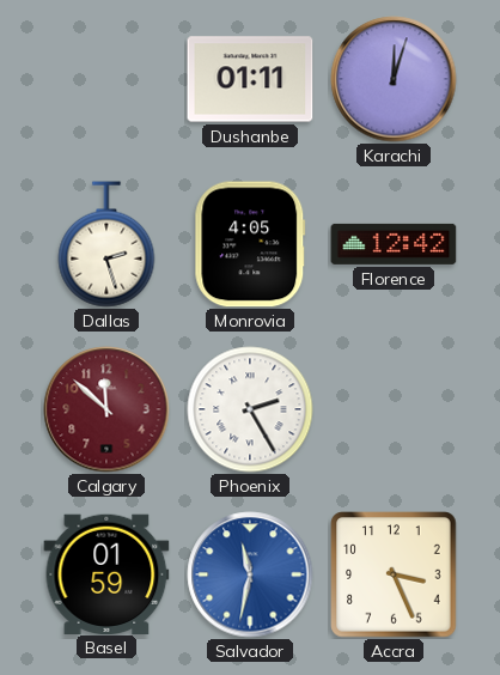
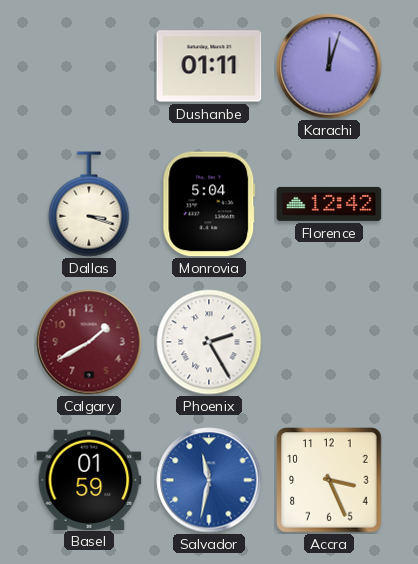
Dallas: 2:27 -> 3:18
Monrovia: 4:05 -> 5:04
Calgary: 11:52 -> 1:40
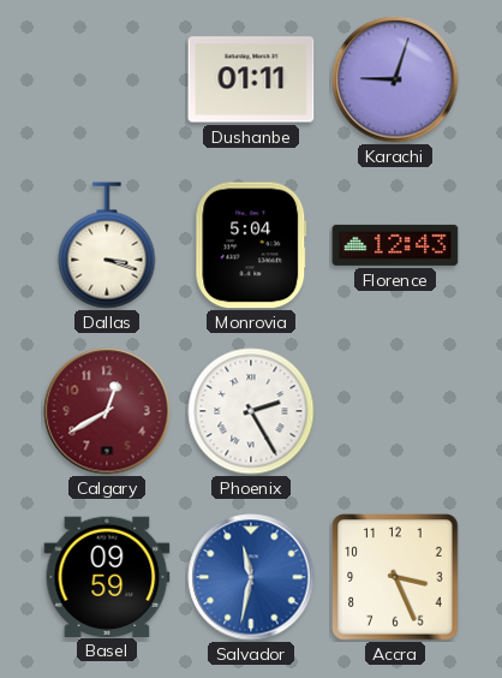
Karachi: 12:03 -> 9:03
Florence: 12:42 -> 12:43
Calgary: 1:40 -> 12:40
Basel: 01:59 -> 09:59
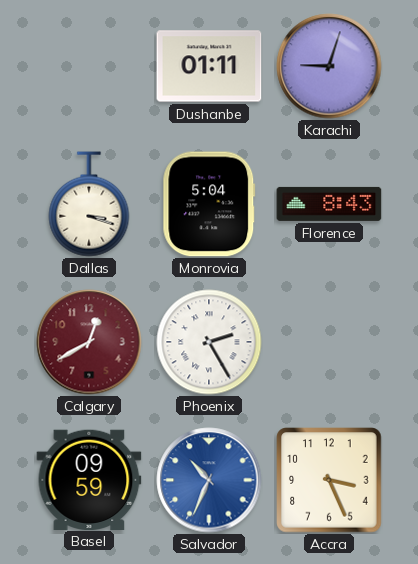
Florence: 12:43 -> 8:43
Salvador: 11:32 -> 10:34
